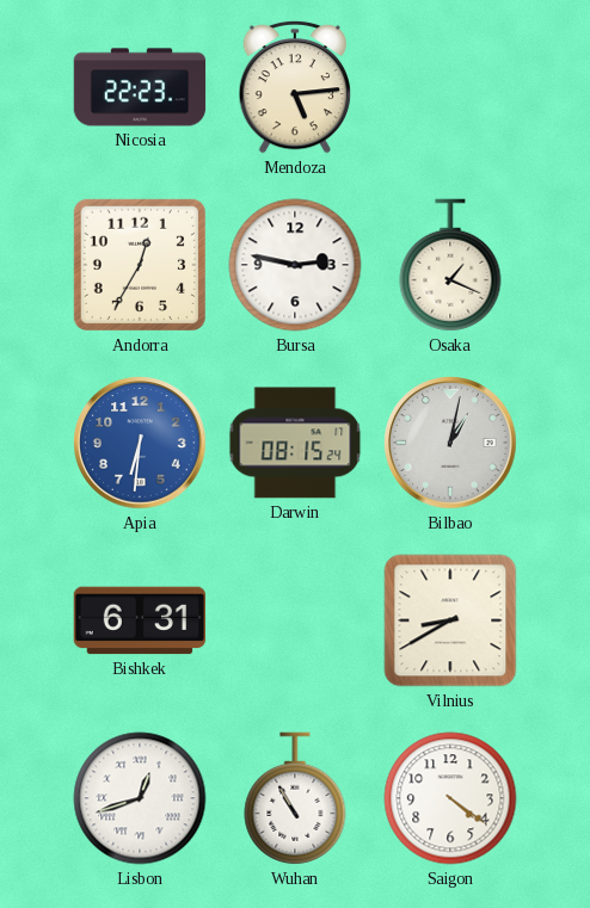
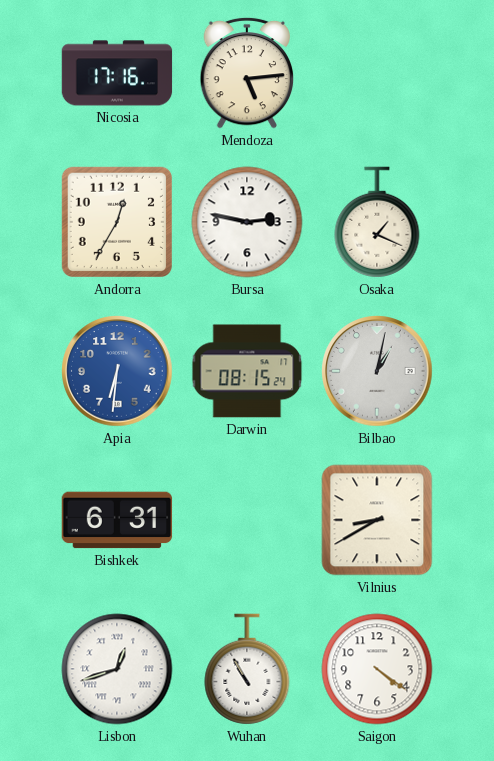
Nicosia: 22:23 -> 17:16
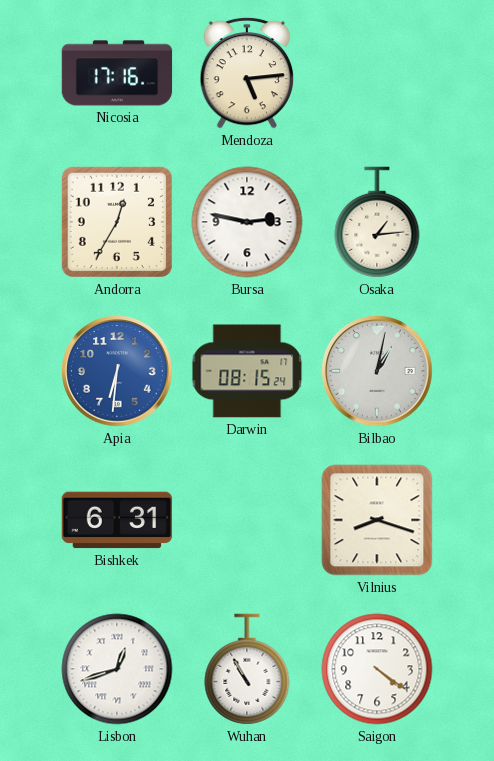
Osaka: 1:19 -> 1:14
Vilnius: 8:40 -> 8:18
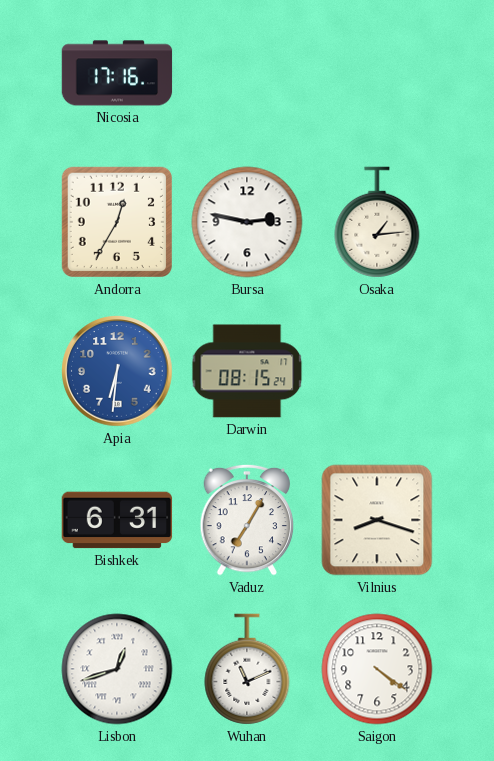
Mendoza: 5:14 -> none
Bilbao: 1:02 -> none
Vaduz: none -> 7:05
Wuhan: 10:55 -> 11:11
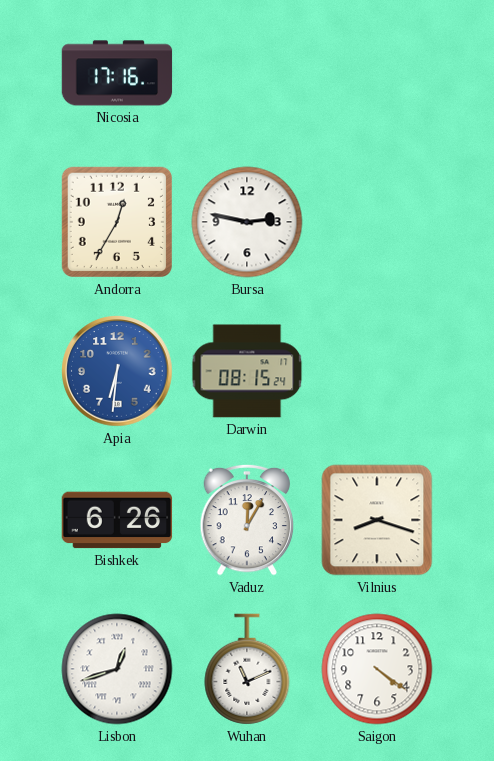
Osaka: 1:14 -> none
Bishkek: 6:31 -> 6:26
Vaduz: 7:05 -> 12:05
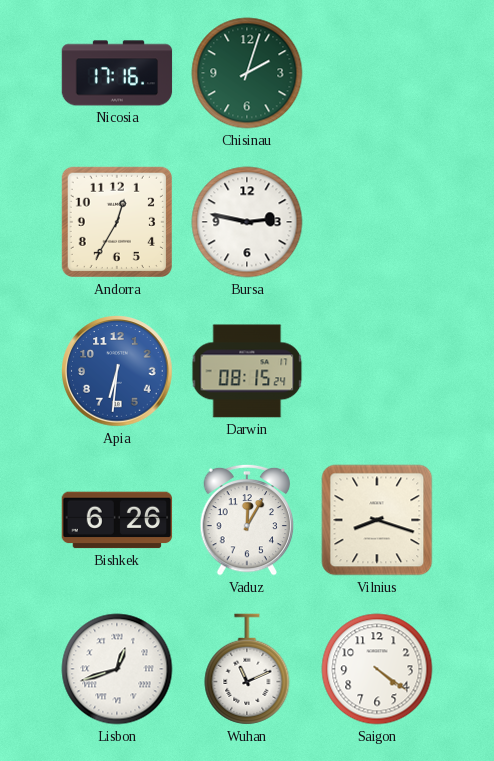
Chisinau: none -> 2:03
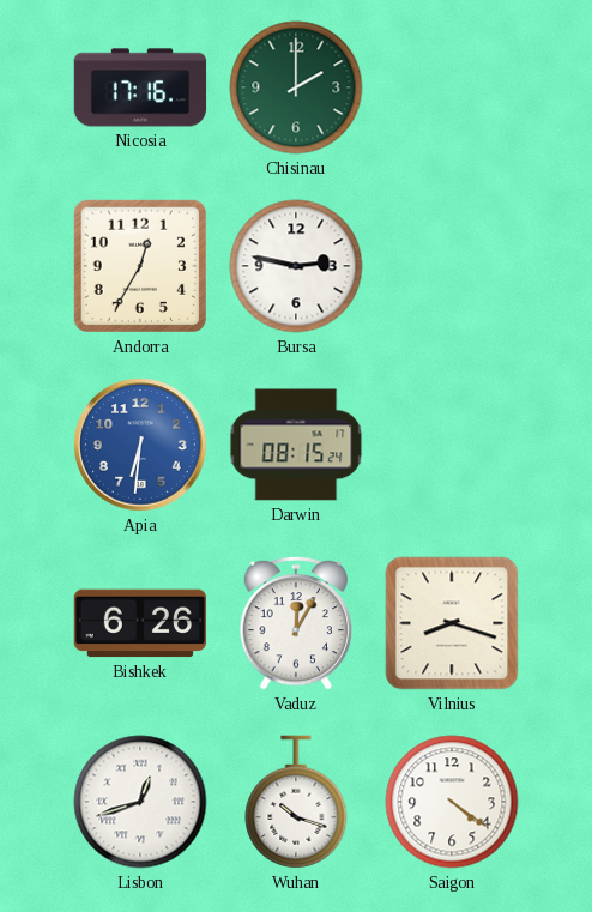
Chisinau: 2:03 -> 2:00
Wuhan: 11:11 -> 10:18
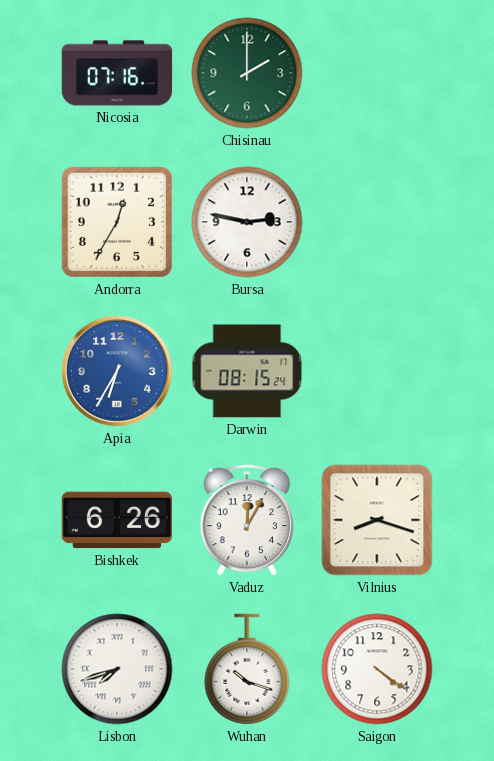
Nicosia: 17:16 -> 07:16
Apia: 6:31 -> 6:35
Lisbon: 12:42 -> 7:42
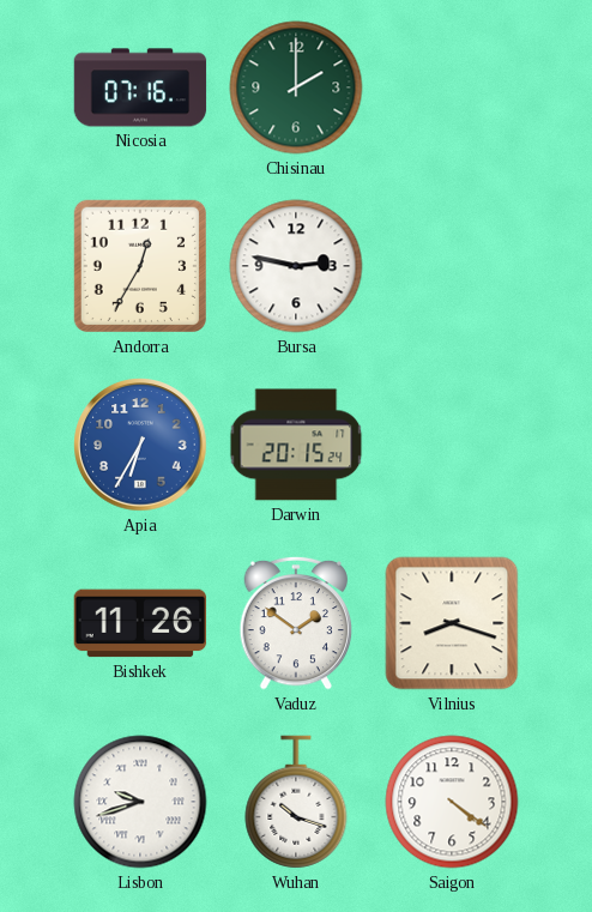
Darwin: 08:15 -> 20:15
Bishkek: 6:26 -> 11:26
Vaduz: 12:05 -> 1:51
Lisbon: 7:42 -> 9:42
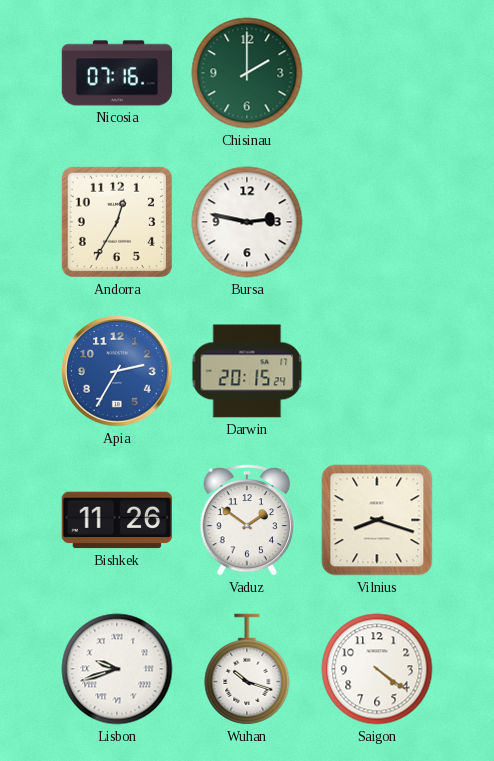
Apia: 6:35 -> 2:35
